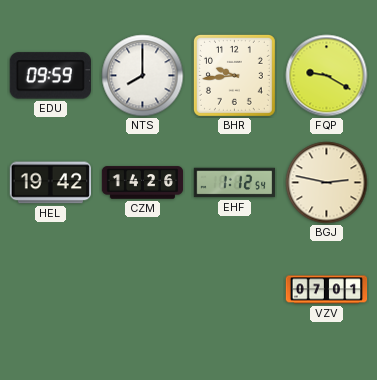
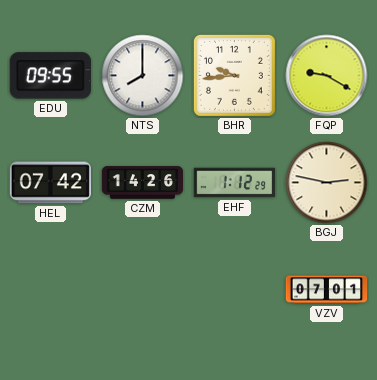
EDU: 09:59 -> 09:55
HEL: 19:42 -> 07:42
EHF: 1:12:54 -> 1:12:29
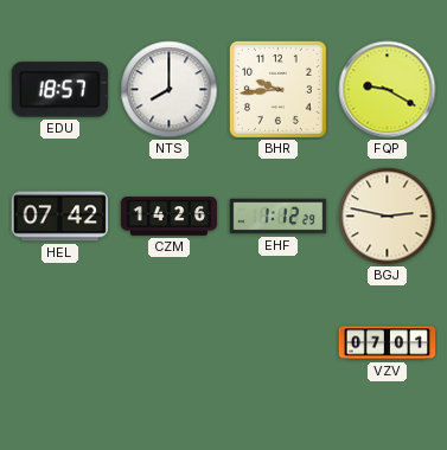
EDU: 09:55 -> 18:57
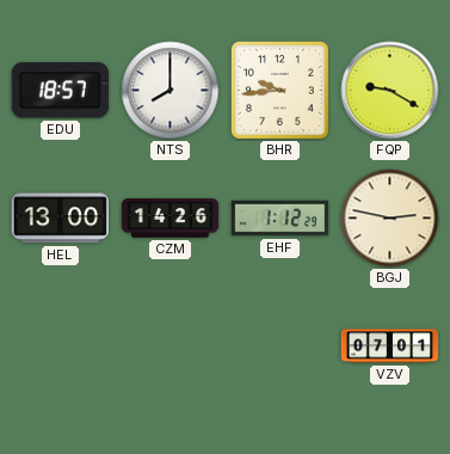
HEL: 07:42 -> 13:00
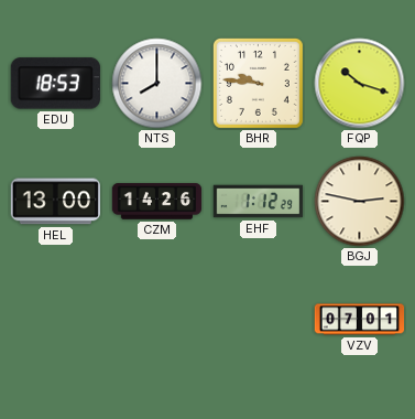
EDU: 18:57 -> 18:53
BHR: 9:44 -> 9:46
FQP: 9:20 -> 10:18
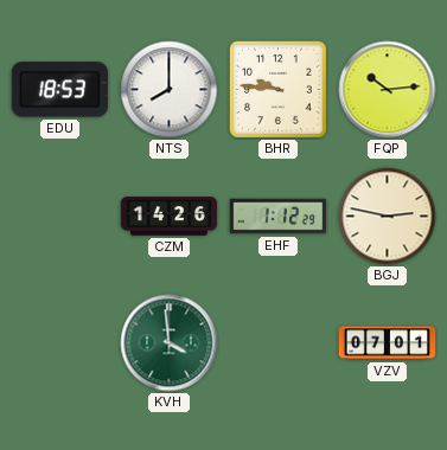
FQP: 10:18 -> 10:14
HEL: 13:00 -> none
KVH: none -> 3:59
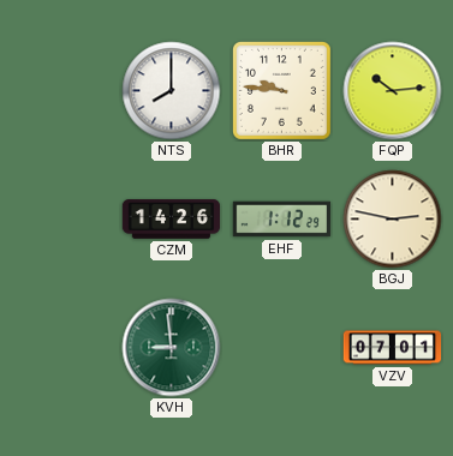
EDU: 18:53 -> none
KVH: 3:59 -> 8:59
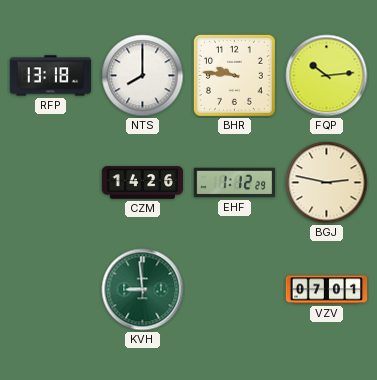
RFP: none -> 13:18
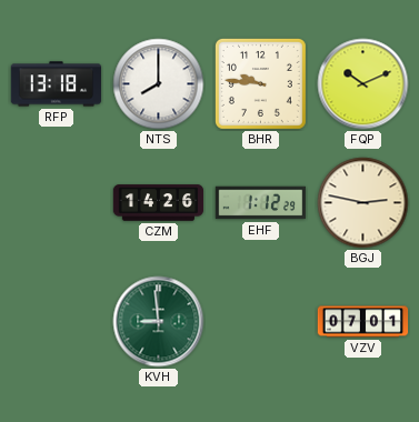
FQP: 10:14 -> 10:11
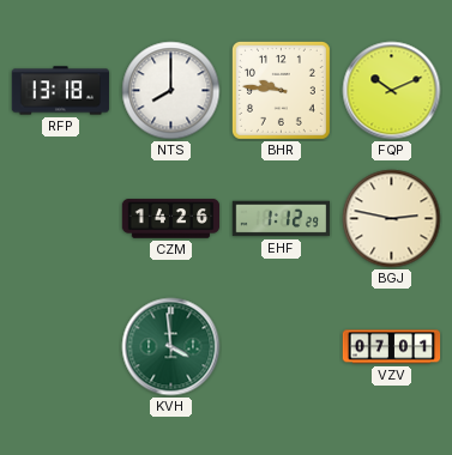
KVH: 8:59 -> 3:59
